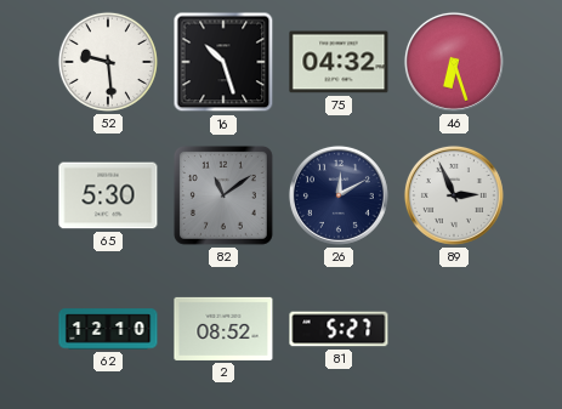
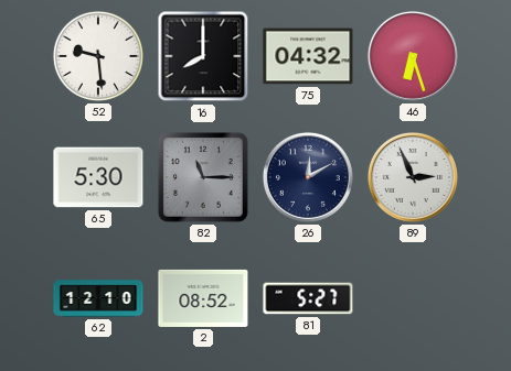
16: 10:27 -> 8:00
82: 11:09 -> 11:15
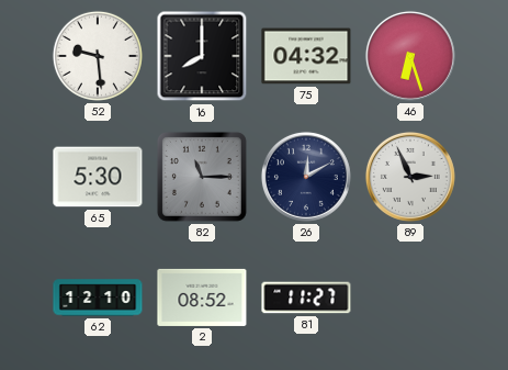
81: 5:27 -> 11:27
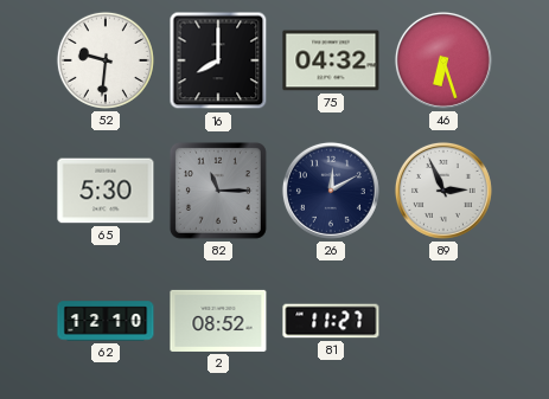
52: 9:29 -> 9:31
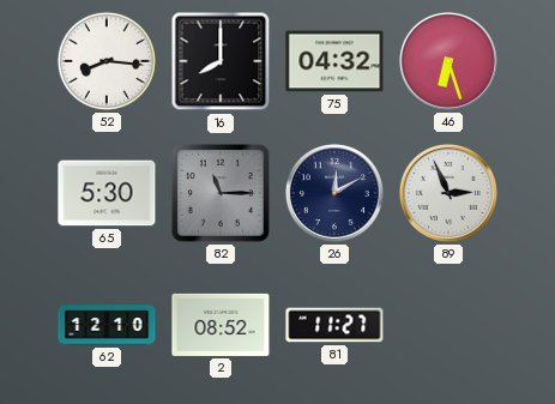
52: 9:31 -> 8:16
